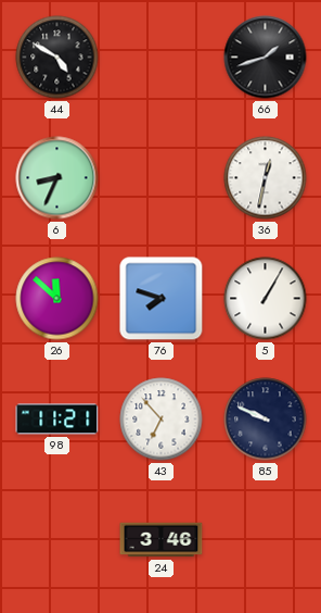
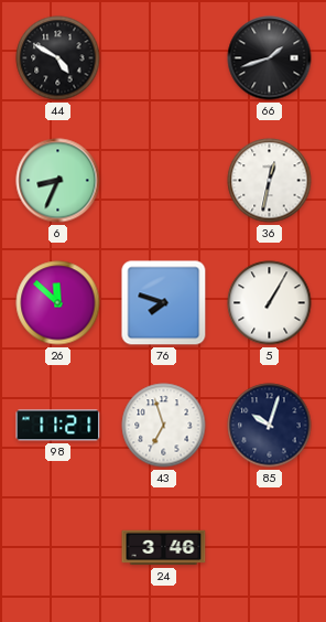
43: 6:53 -> 6:57
85: 9:49 -> 10:03
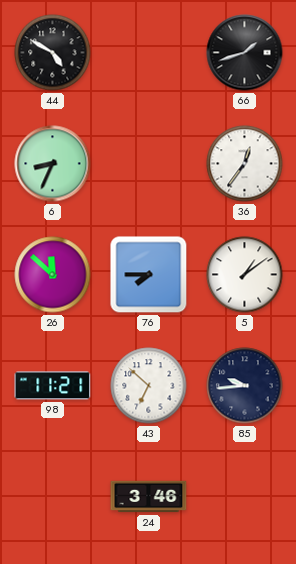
36: 12:32 -> 12:36
76: 7:48 -> 7:45
5: 1:05 -> 1:09
43: 6:57 -> 6:52
85: 10:03 -> 9:44
